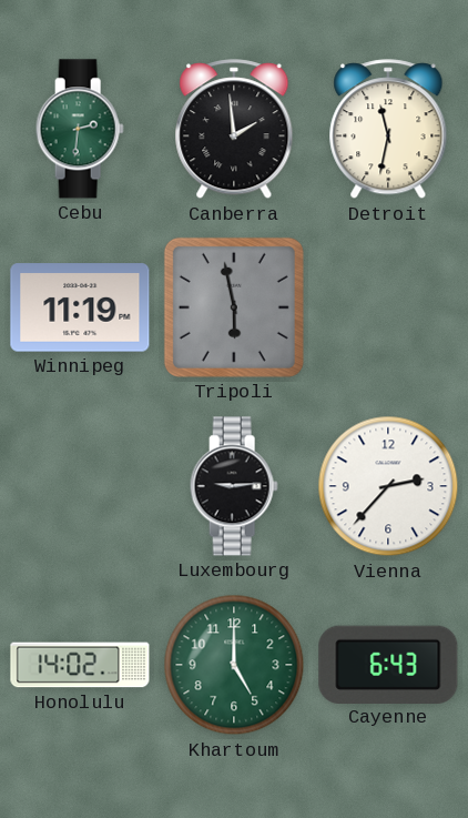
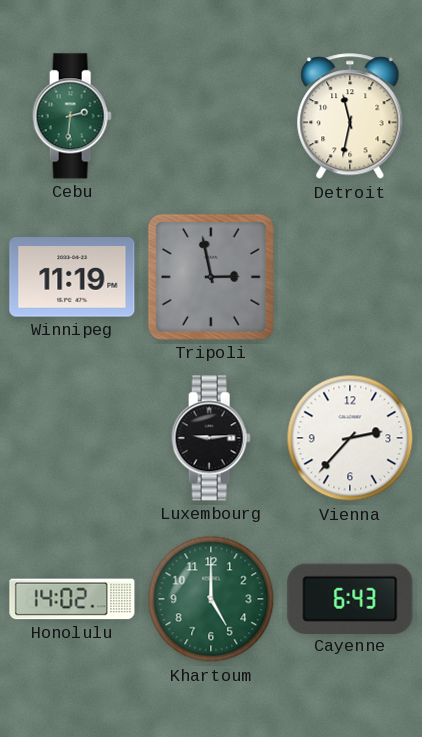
Canberra: 1:59 -> none
Tripoli: 5:58 -> 2:58
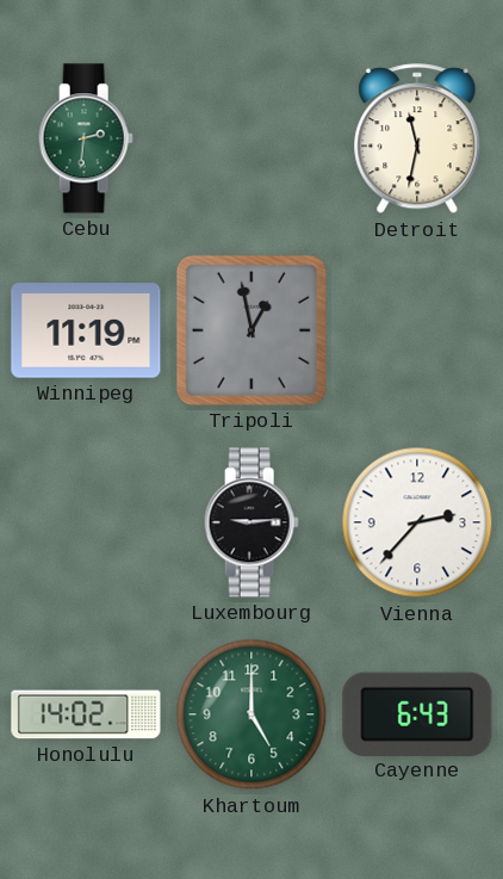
Tripoli: 2:58 -> 12:58
